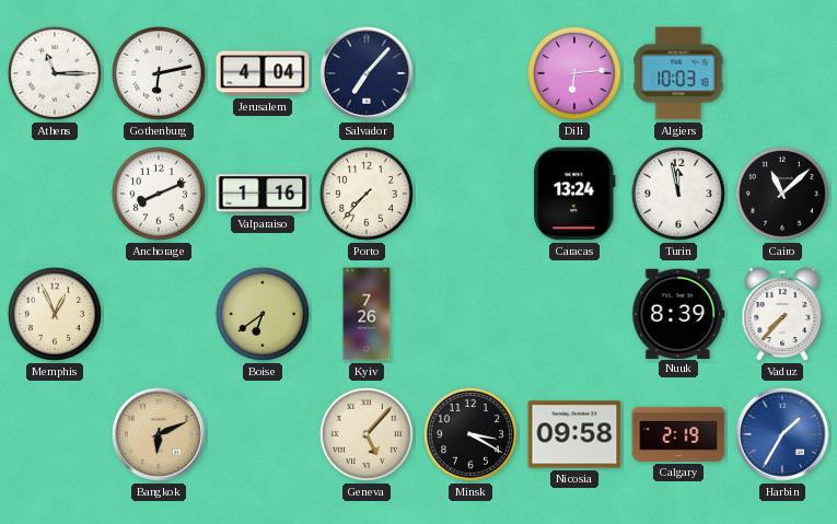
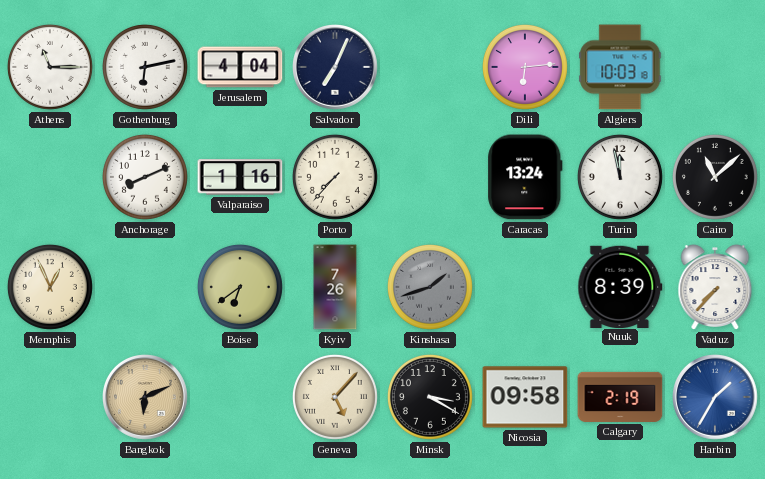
Salvador: 7:07 -> 7:04
Kinshasa: none -> 1:42
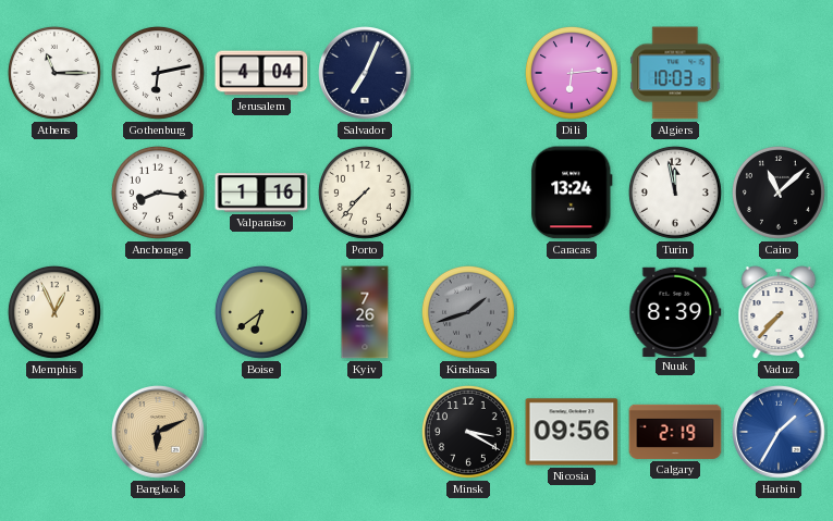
Anchorage: 8:11 -> 8:16
Geneva: 5:07 -> none
Nicosia: 09:58 -> 09:56
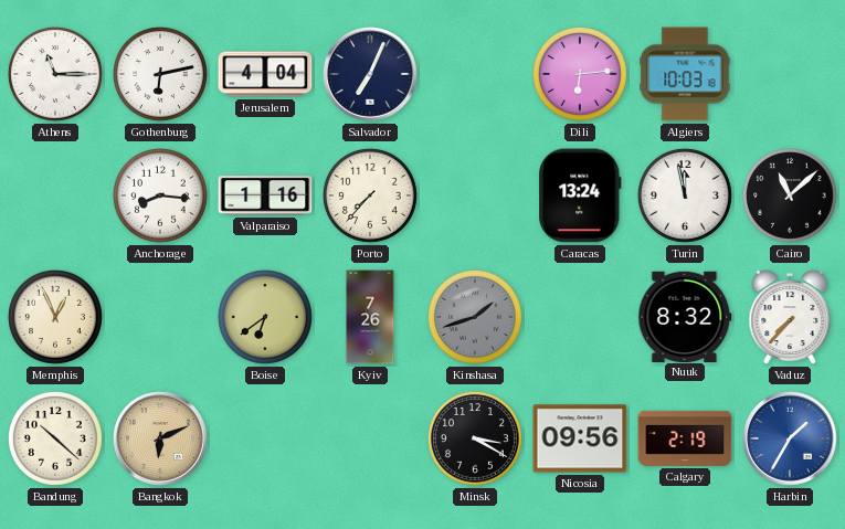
Nuuk: 8:39 -> 8:32
Bandung: none -> 10:22
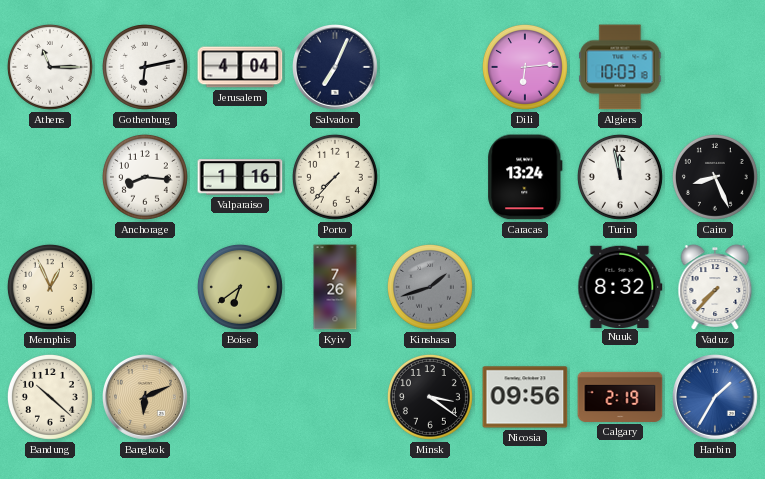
Cairo: 11:08 -> 8:26
Minsk: 3:20 -> 3:21
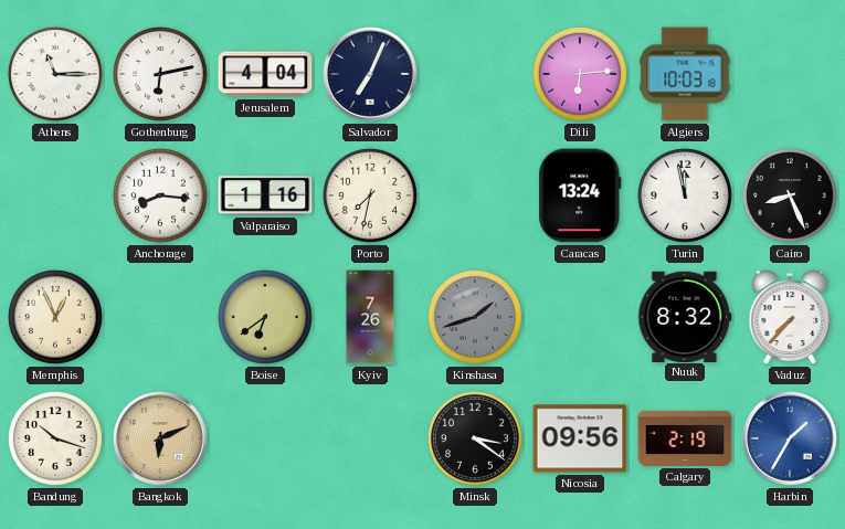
Porto: 7:37 -> 7:32
Bandung: 10:22 -> 10:18
